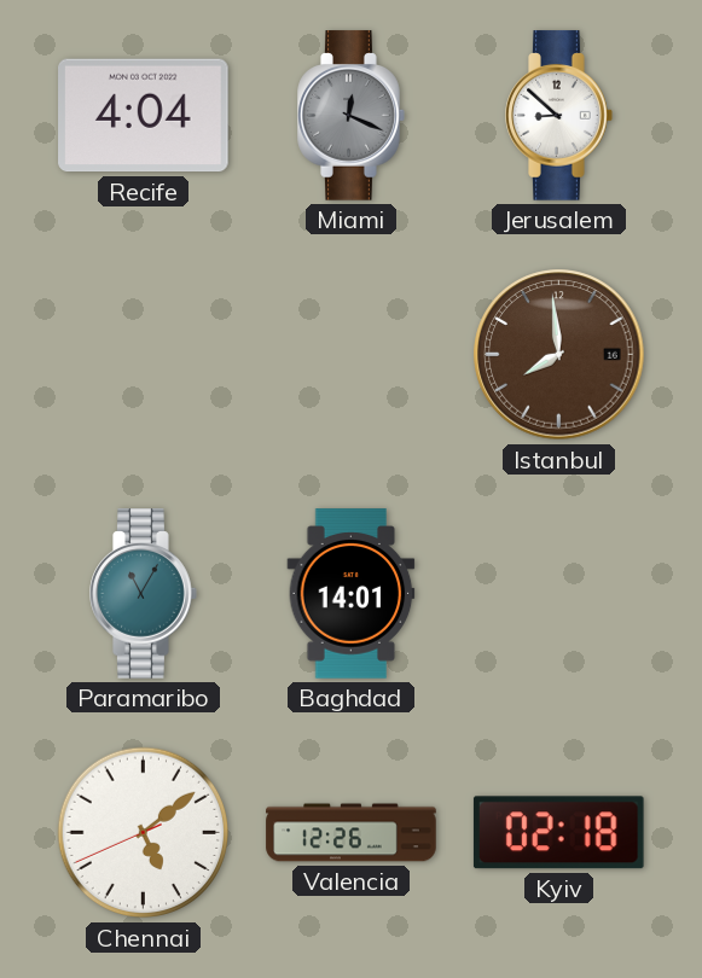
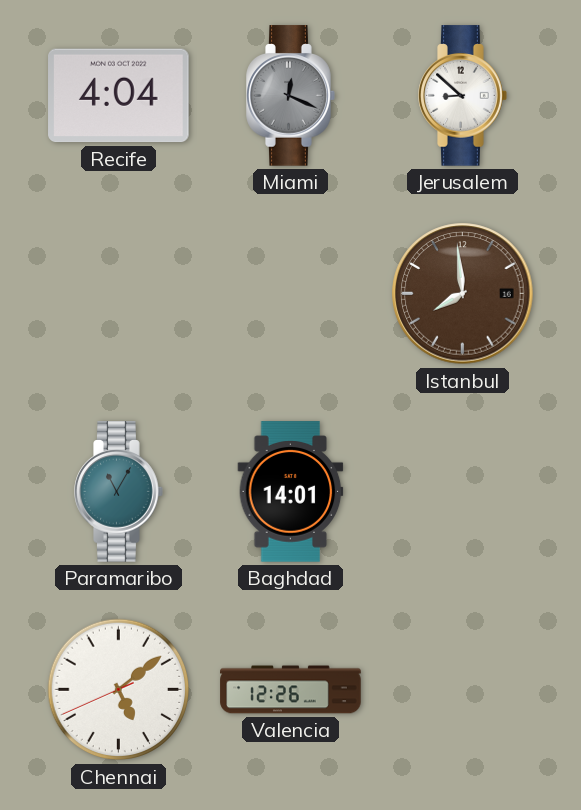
Kyiv: 02:18 -> none
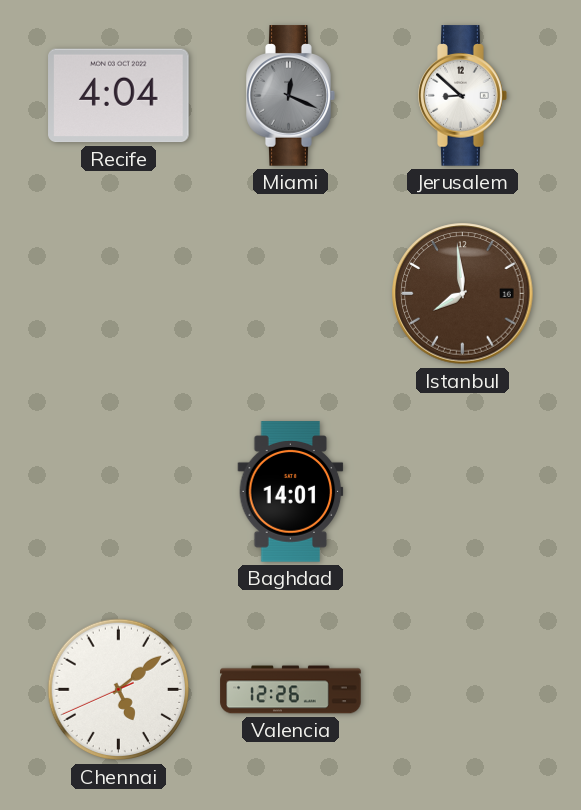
Paramaribo: 11:05 -> none
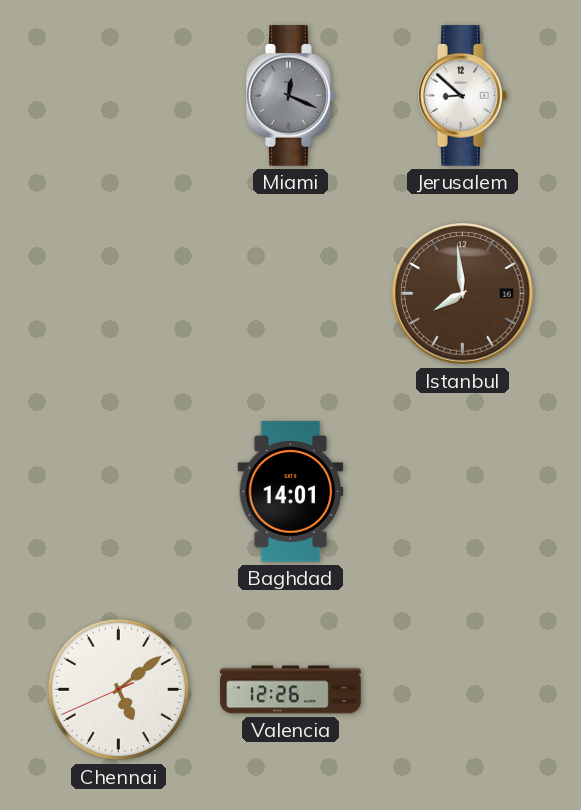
Recife: 4:04 -> none
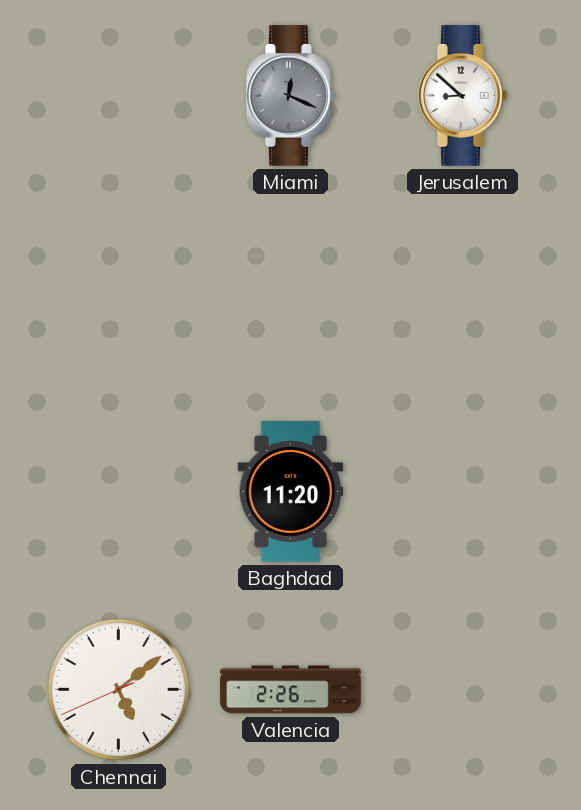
Istanbul: 7:59 -> none
Baghdad: 14:01 -> 11:20
Valencia: 12:26 -> 2:26
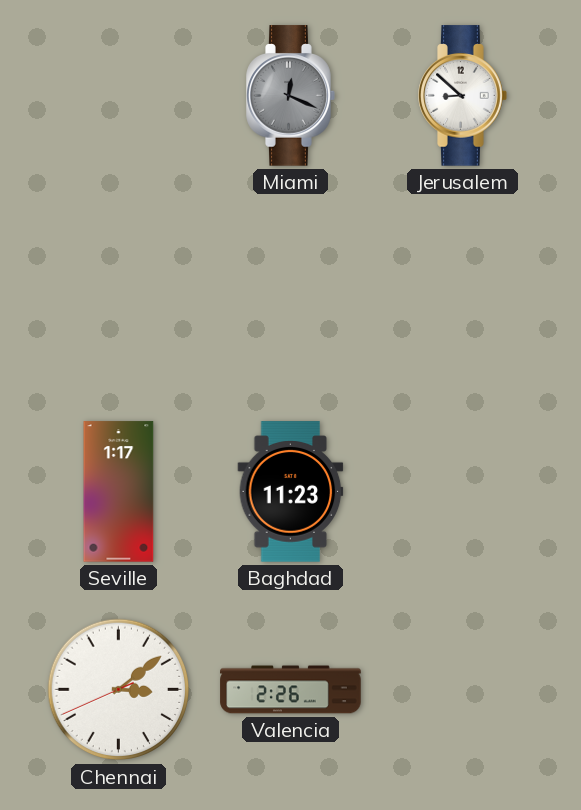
Seville: none -> 1:17
Baghdad: 11:20 -> 11:23
Chennai: 5:08 -> 3:08
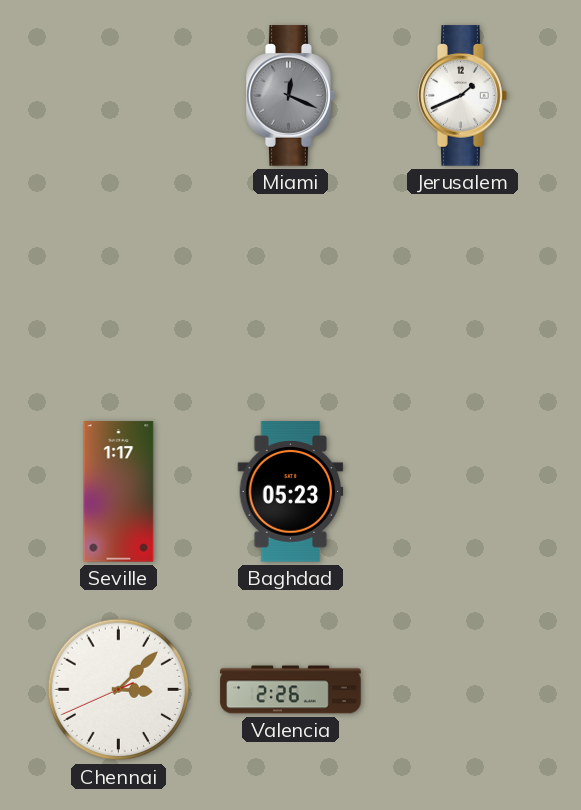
Jerusalem: 8:52 -> 1:41
Baghdad: 11:23 -> 05:23
Chennai: 3:08 -> 3:07
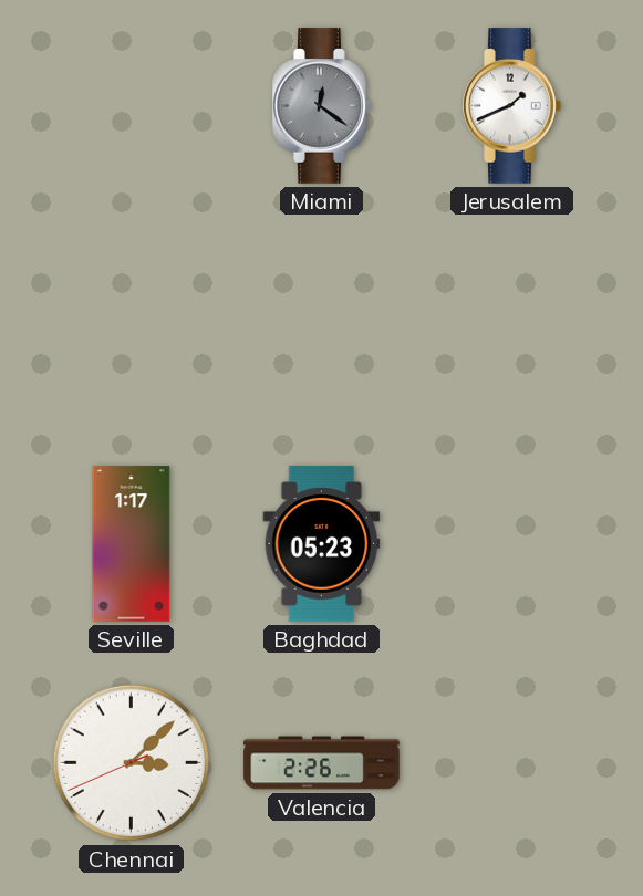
Miami: 12:19 -> 12:21
